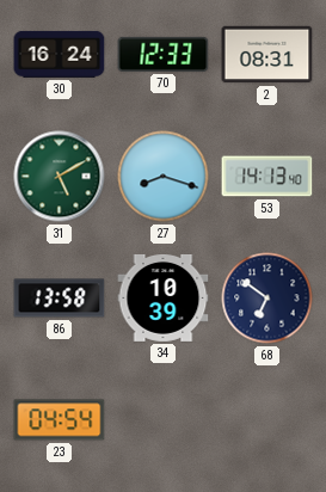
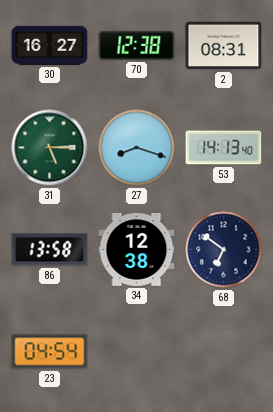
30: 16:24 -> 16:27
70: 12:33 -> 12:38
31: 5:10 -> 5:15
34: 10:39 -> 12:38
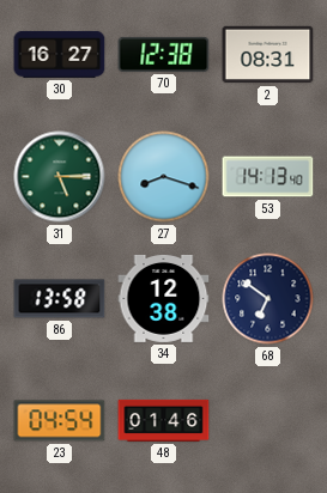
48: none -> 01:46
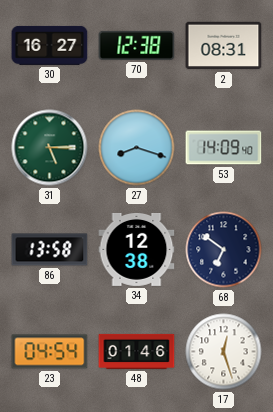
53: 14:13 -> 14:09
17: none -> 12:27
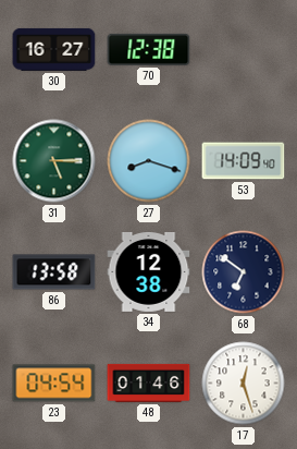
2: 08:31 -> none
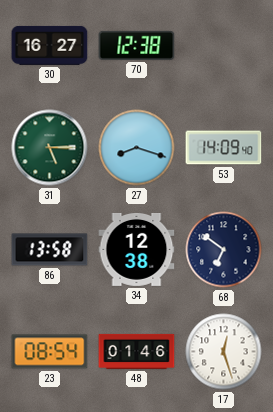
23: 04:54 -> 08:54
